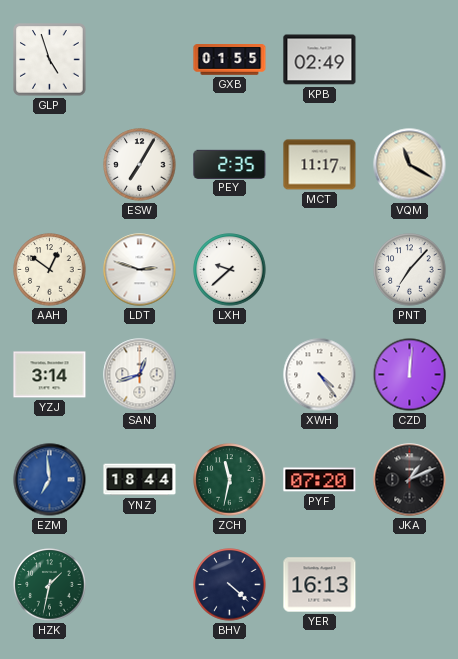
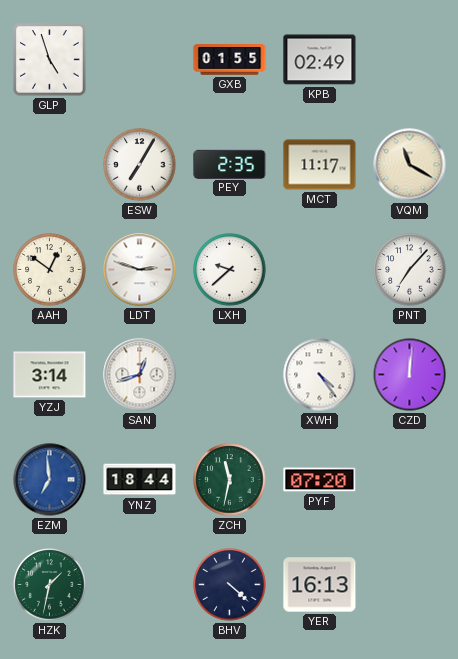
JKA: 1:11 -> none
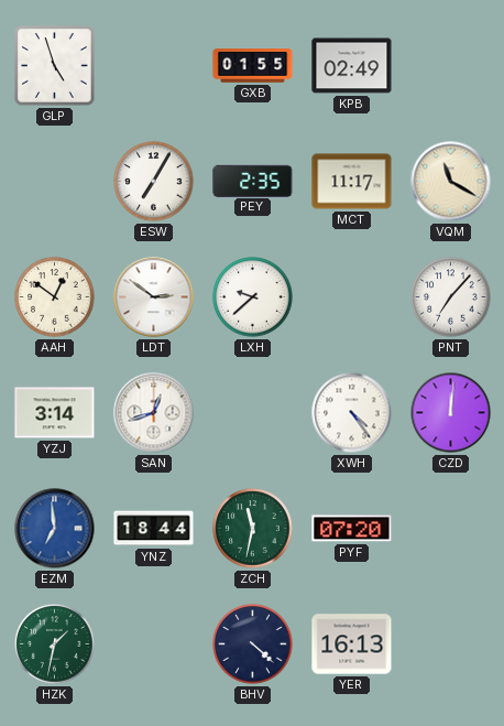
LDT: 2:48 -> 2:51
